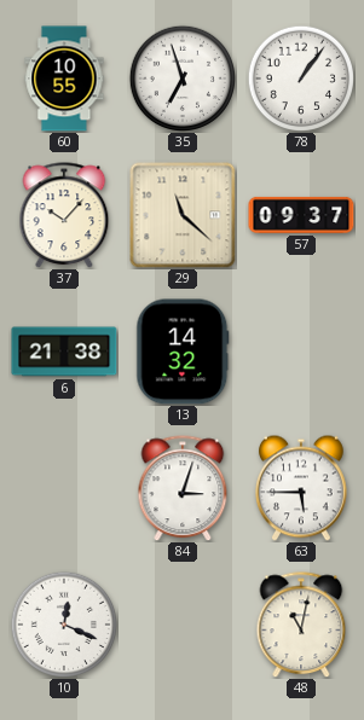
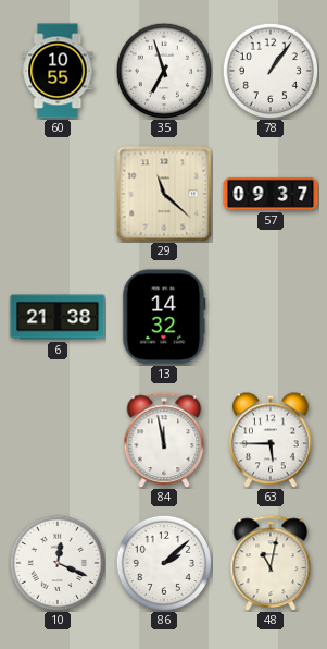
37: 10:07 -> none
84: 3:03 -> 11:58
86: none -> 2:08
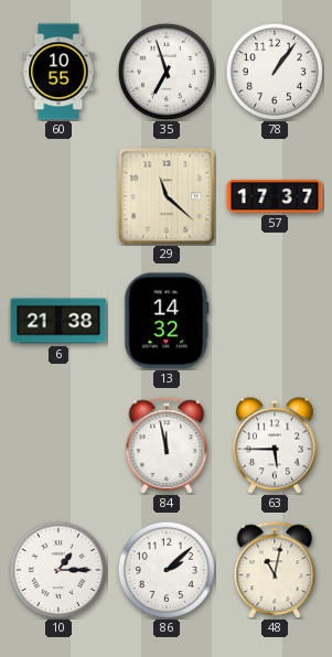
57: 09:37 -> 17:37
10: 12:19 -> 1:15
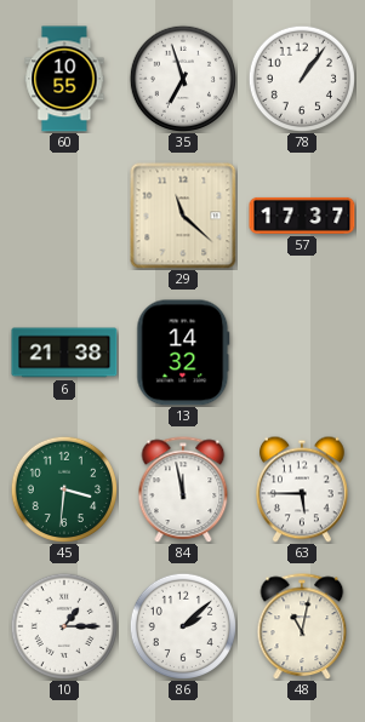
45: none -> 3:31
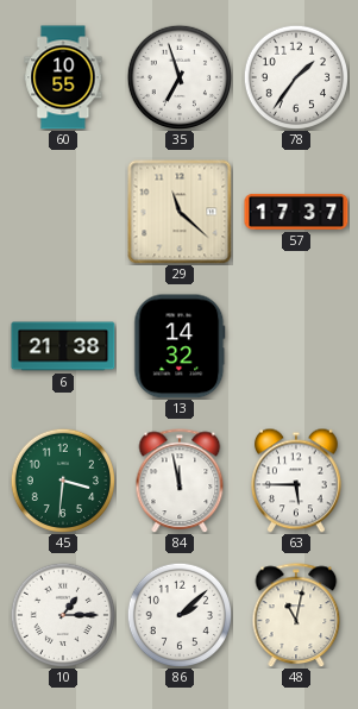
78: 1:06 -> 1:36
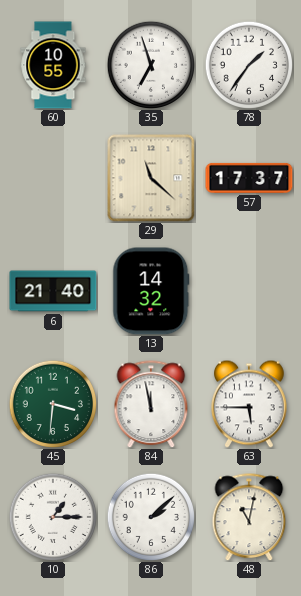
6: 21:38 -> 21:40
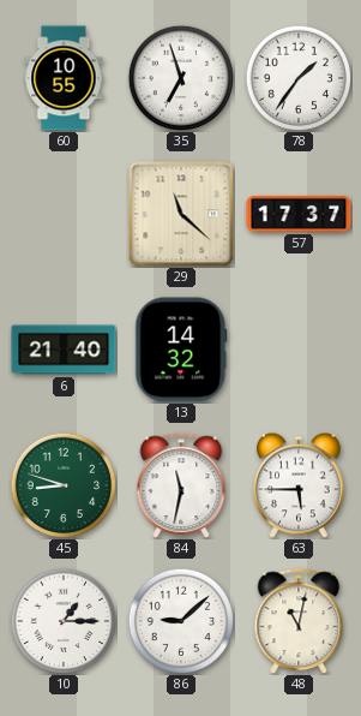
45: 3:31 -> 8:48
84: 11:58 -> 11:32
86: 2:08 -> 9:08
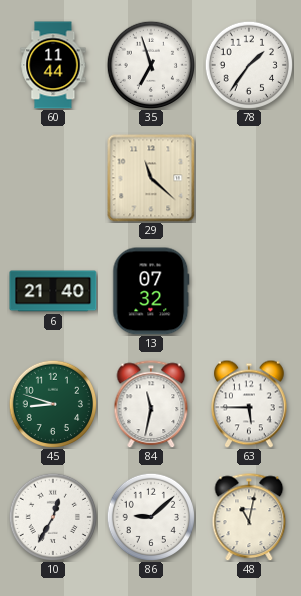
60: 10:55 -> 11:44
57: 17:37 -> none
13: 14:32 -> 07:32
10: 1:15 -> 12:35
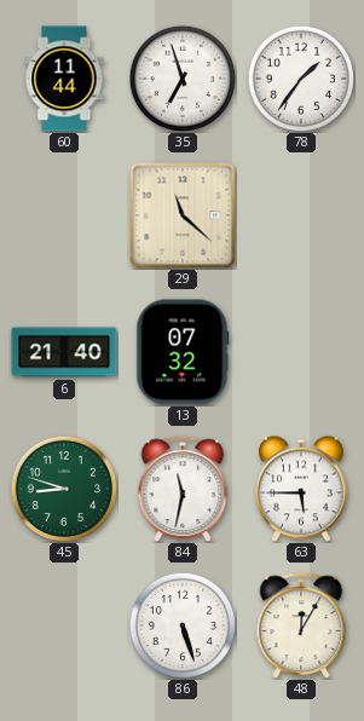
10: 12:35 -> none
86: 9:08 -> 5:27
48: 11:02 -> 12:05
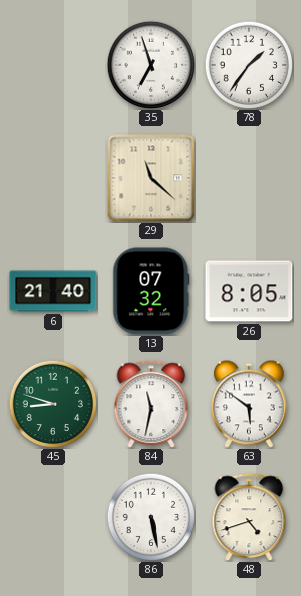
60: 11:44 -> none
26: none -> 8:05
63: 5:45 -> 5:51
86: 5:27 -> 5:28
48: 12:05 -> 4:42
